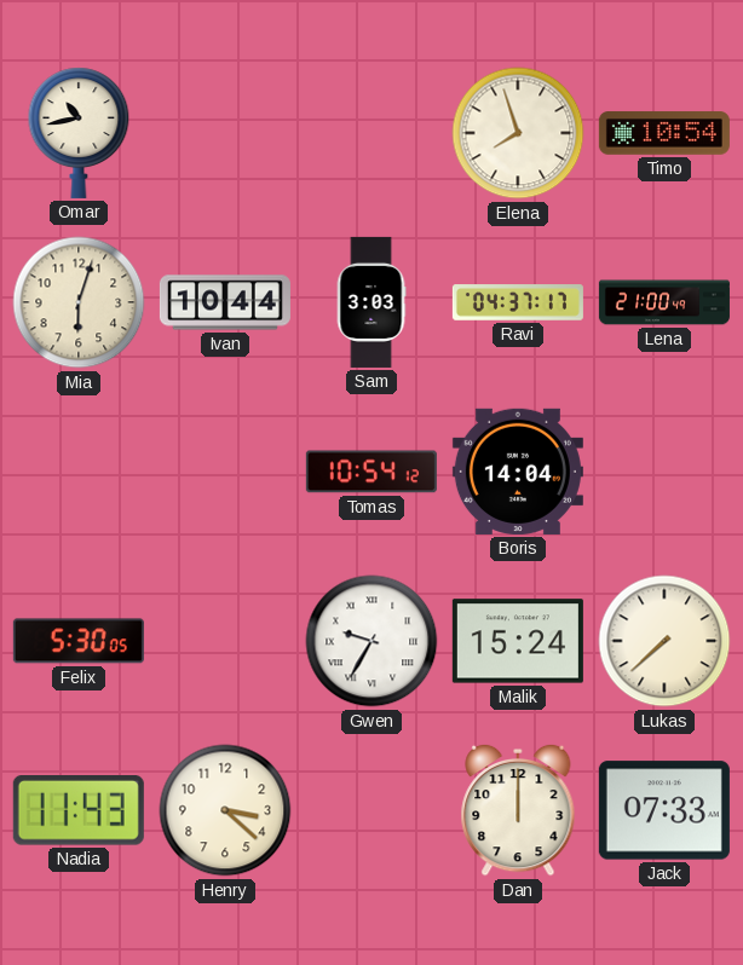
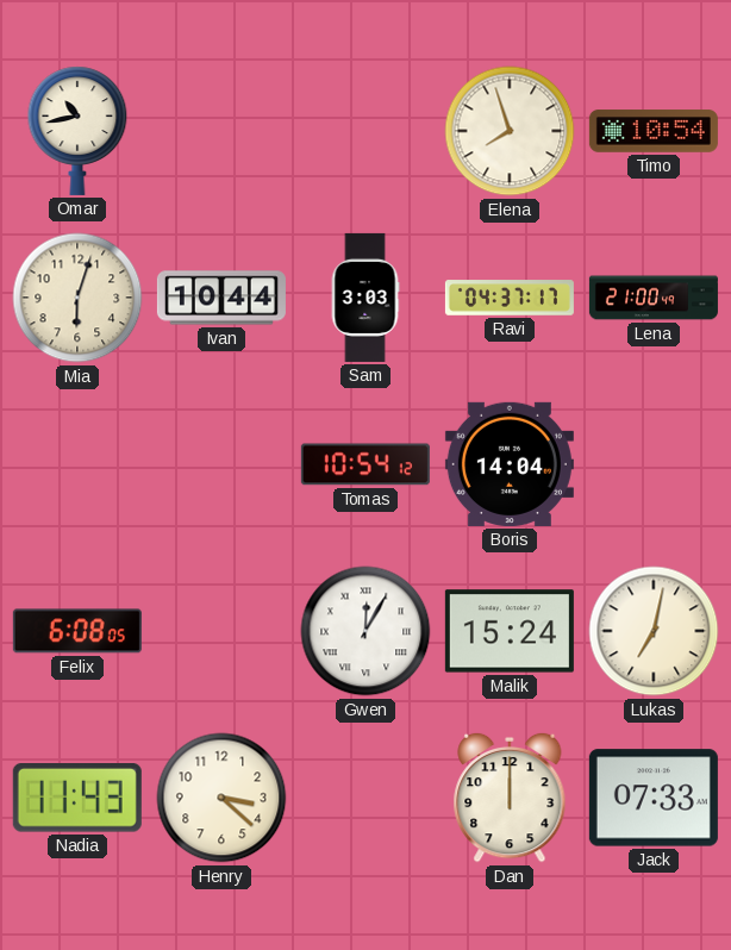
Felix: 5:30 -> 6:08
Gwen: 9:35 -> 12:05
Lukas: 7:38 -> 7:02
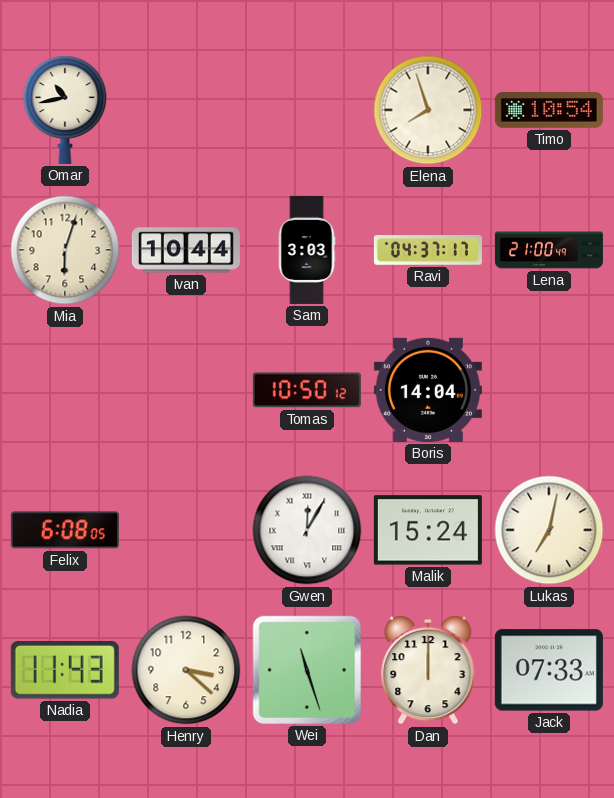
Tomas: 10:54 -> 10:50
Wei: none -> 11:27
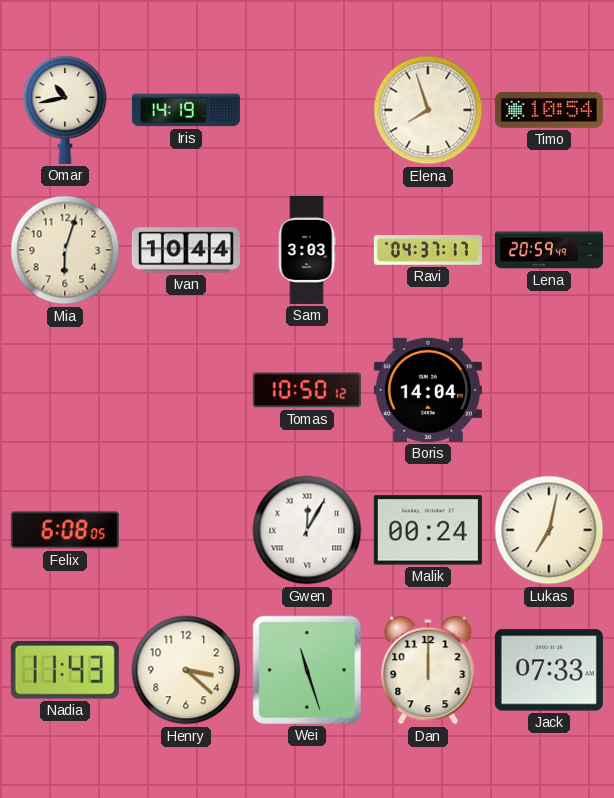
Iris: none -> 14:19
Lena: 21:00 -> 20:59
Malik: 15:24 -> 00:24
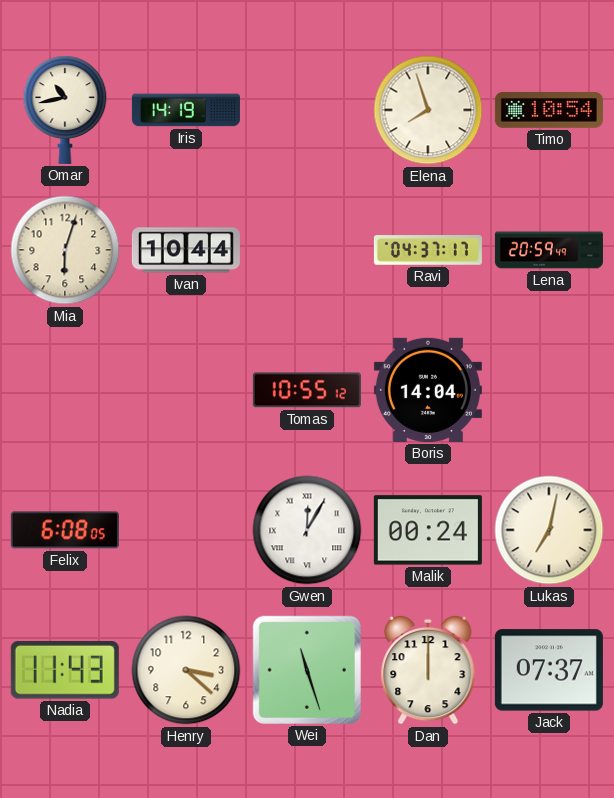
Sam: 3:03 -> none
Tomas: 10:50 -> 10:55
Jack: 07:33 -> 07:37
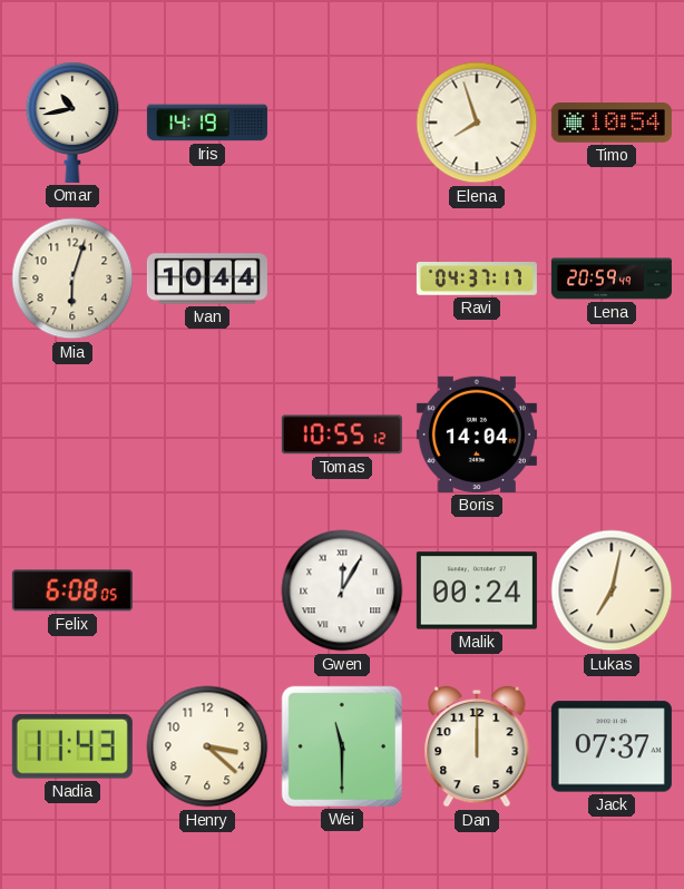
Wei: 11:27 -> 11:30
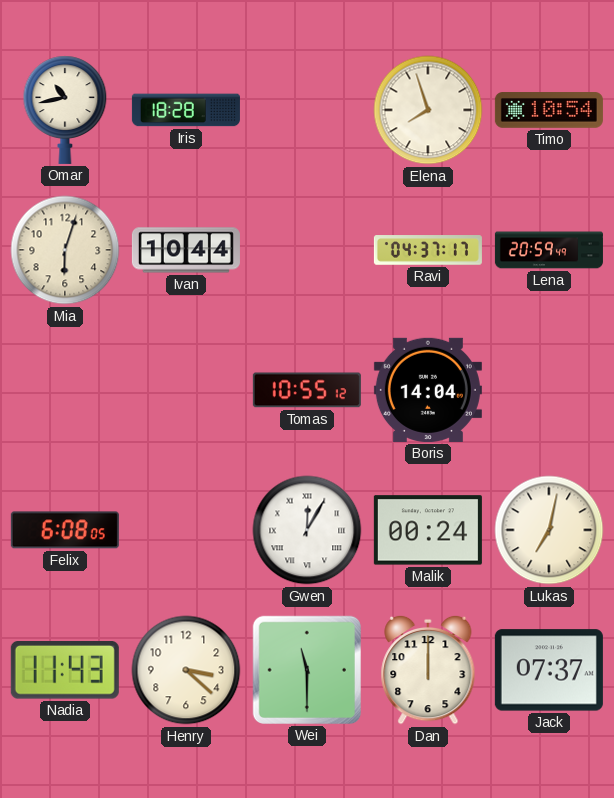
Iris: 14:19 -> 18:28
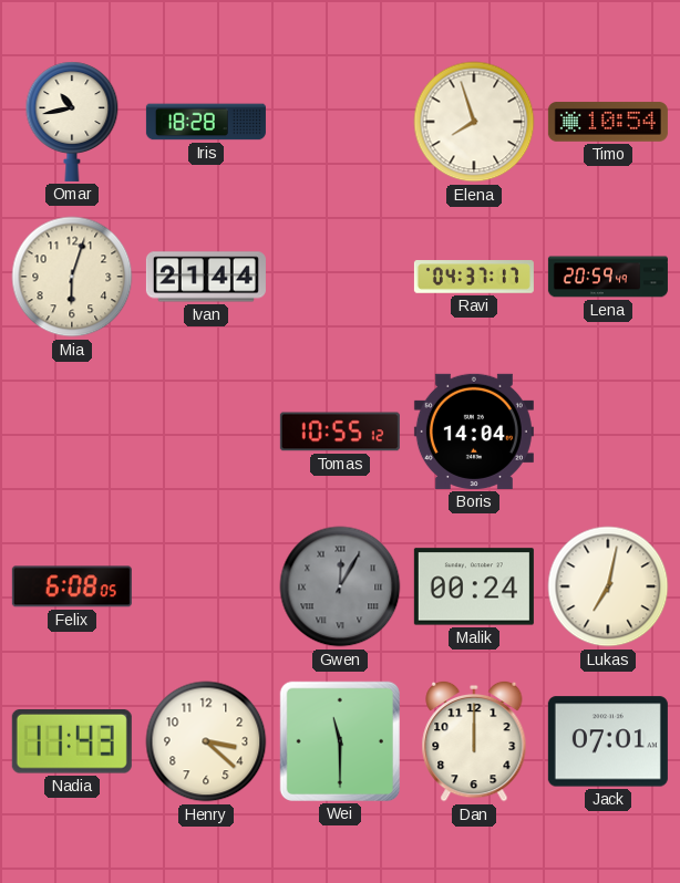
Ivan: 10:44 -> 21:44
Gwen dial: white -> grey
Jack: 07:37 -> 07:01
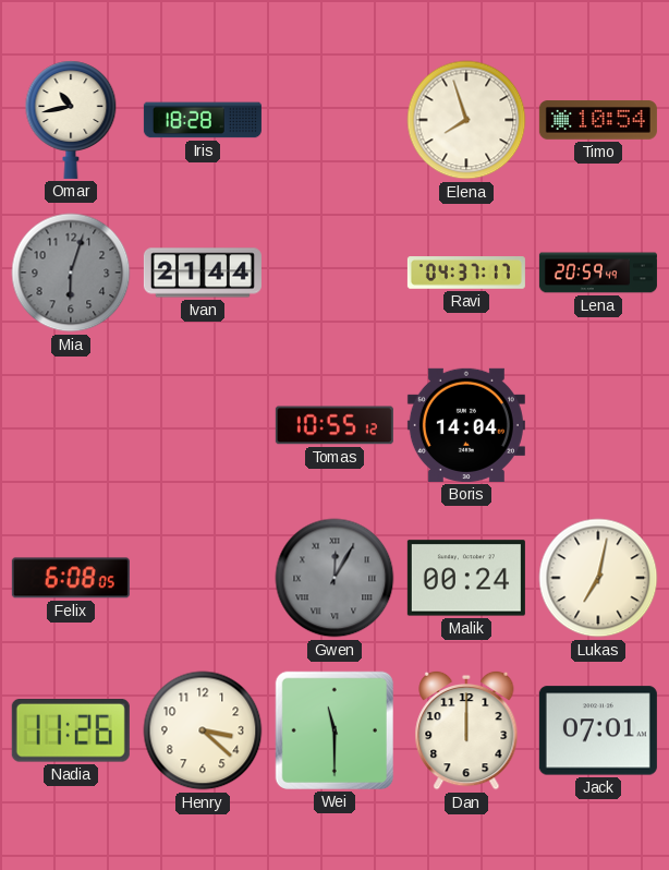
Mia dial: cream -> grey
Nadia: 11:43 -> 11:26
